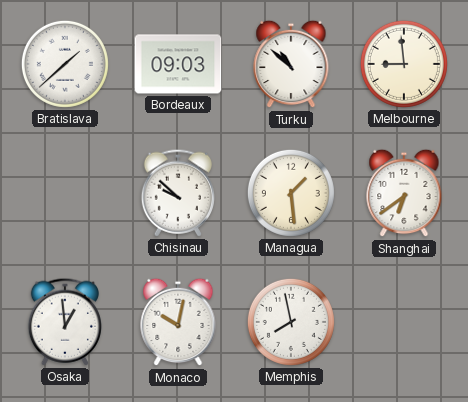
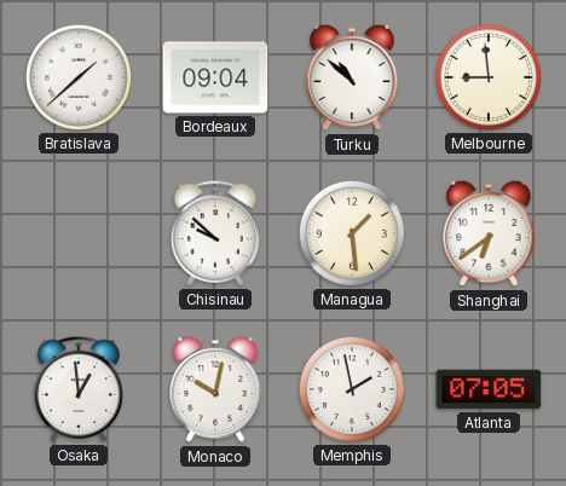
Bordeaux: 09:03 -> 09:04
Memphis: 7:58 -> 1:58
Atlanta: none -> 07:05
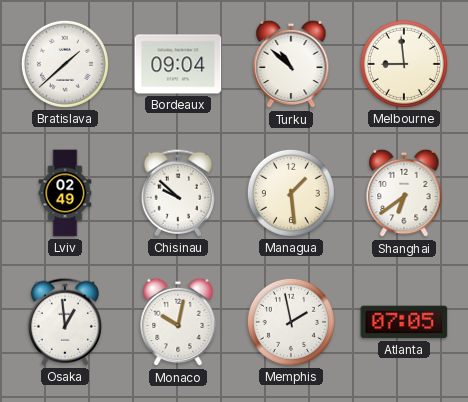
Lviv: none -> 02:49
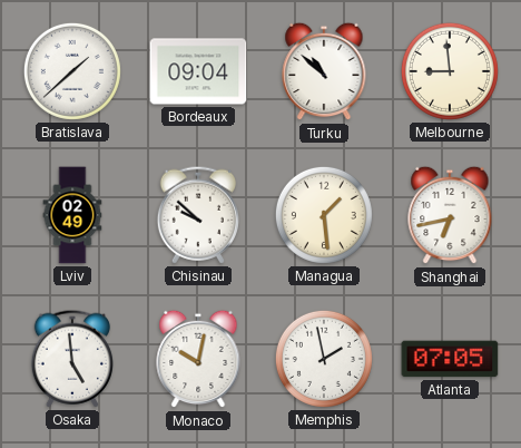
Shanghai: 6:39 -> 6:43
Osaka: 12:59 -> 4:59
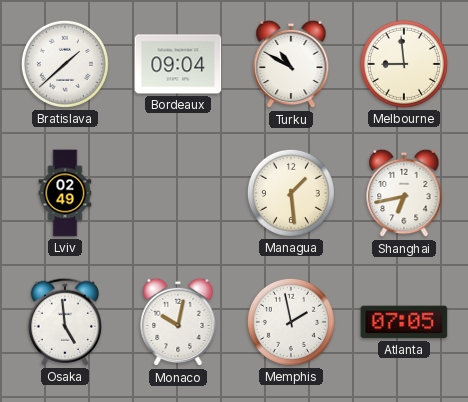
Turku: 10:52 -> 10:50
Chisinau: 9:52 -> none
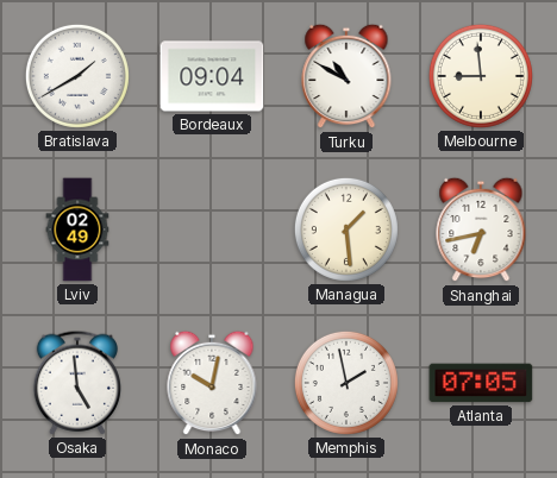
Bratislava: 1:38 -> 1:40
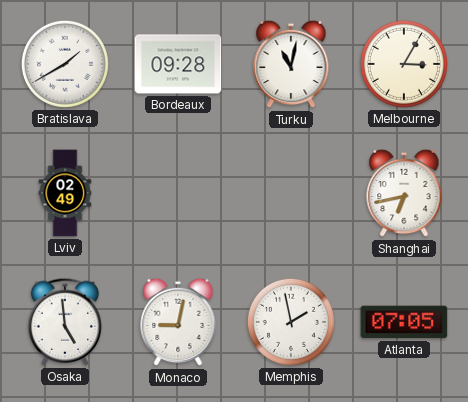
Bordeaux: 09:04 -> 09:28
Turku: 10:50 -> 11:02
Melbourne: 8:59 -> 3:05
Managua: 1:29 -> none
Monaco: 10:02 -> 9:02
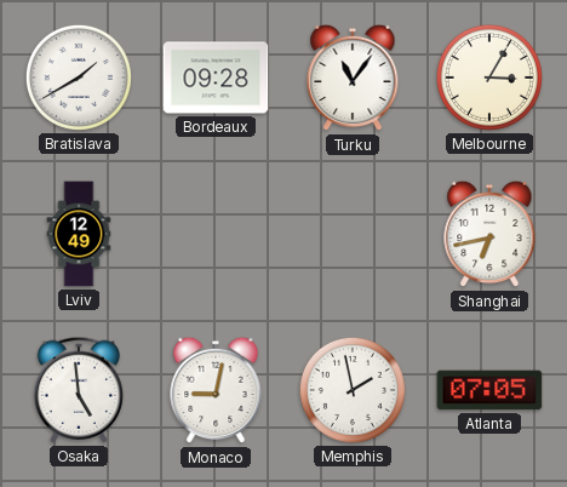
Turku: 11:02 -> 11:06
Lviv: 02:49 -> 12:49
